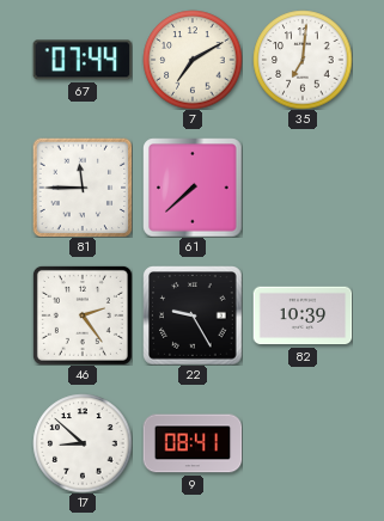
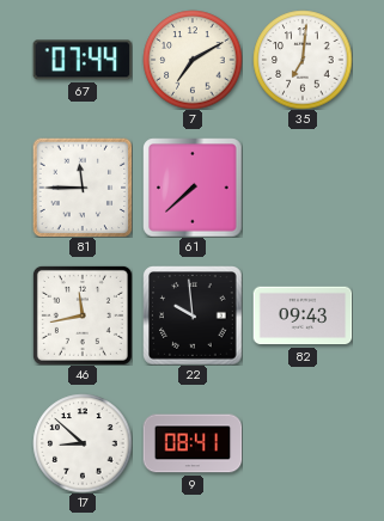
46: 2:24 -> 11:43
22: 9:25 -> 9:59
82: 10:39 -> 09:43
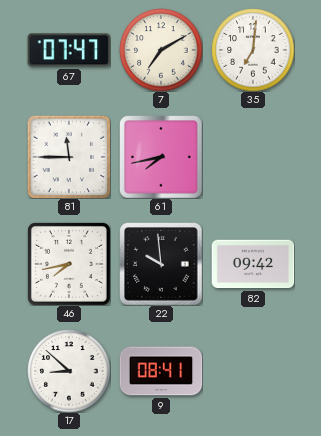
67: 07:44 -> 07:47
61: 7:38 -> 7:43
46: 11:43 -> 7:43
82: 09:43 -> 09:42
